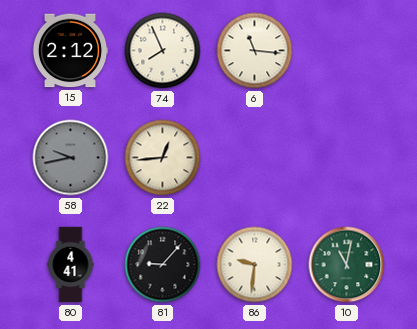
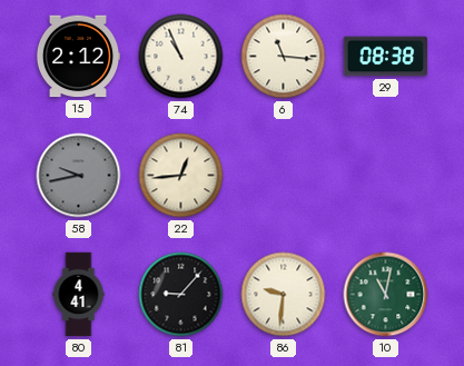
74: 7:56 -> 10:56
29: none -> 08:38
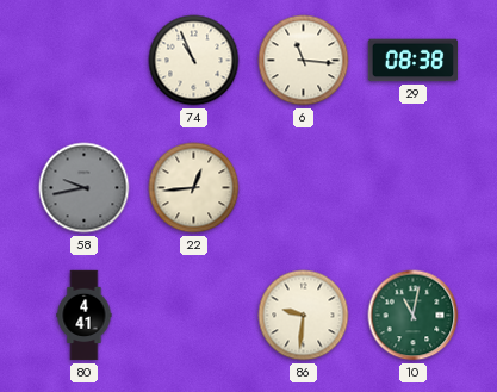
15: 2:12 -> none
81: 9:07 -> none
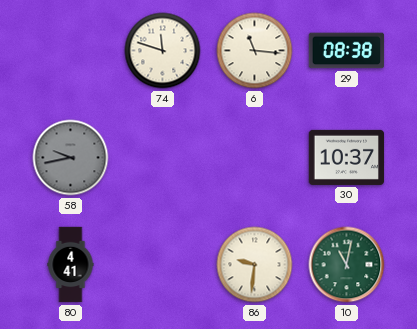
74: 10:56 -> 11:48
22: 12:44 -> none
30: none -> 10:37
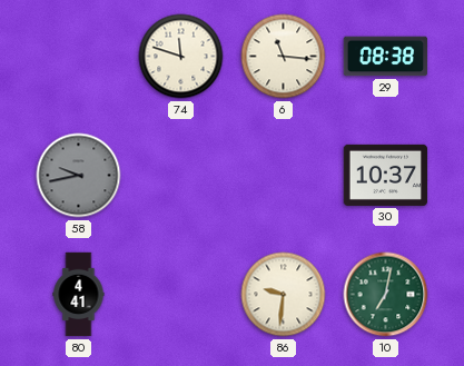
10: 11:02 -> 7:02
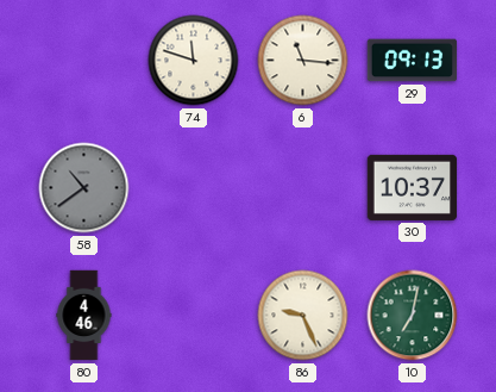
29: 08:38 -> 09:13
58: 9:43 -> 10:39
80: 4:41 -> 4:46
86: 9:31 -> 9:26
